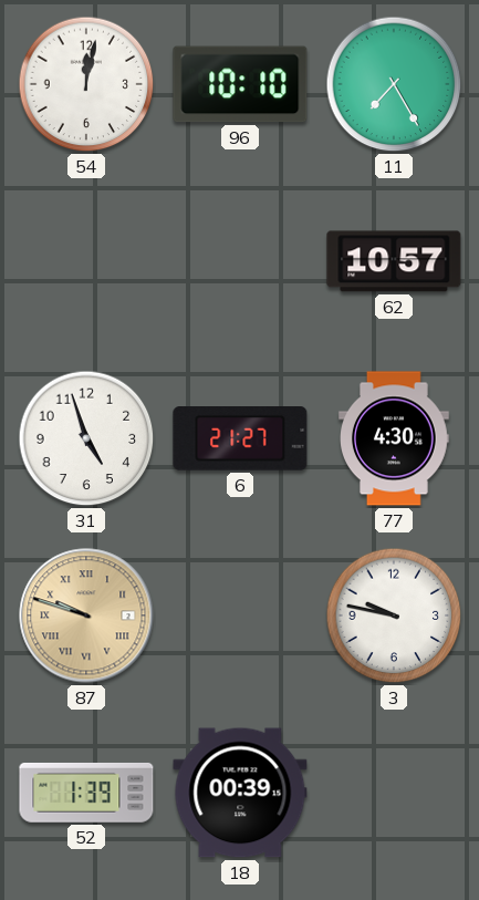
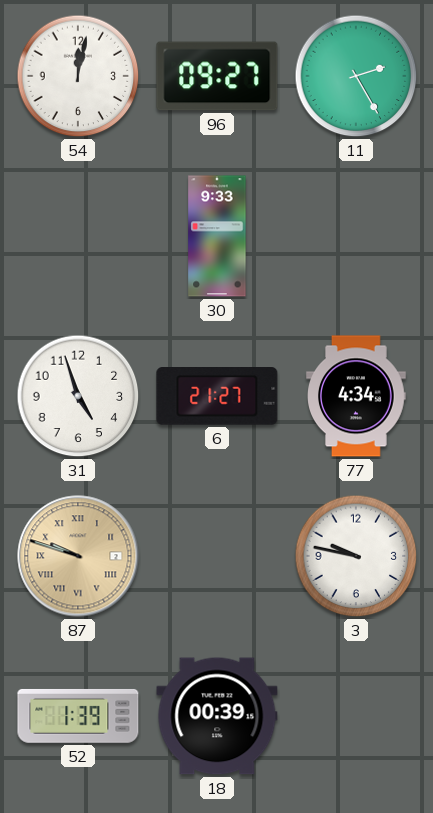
96: 10:10 -> 09:27
11: 7:25 -> 2:25
30: none -> 9:33
62: 10:57 -> none
77: 4:30 -> 4:34
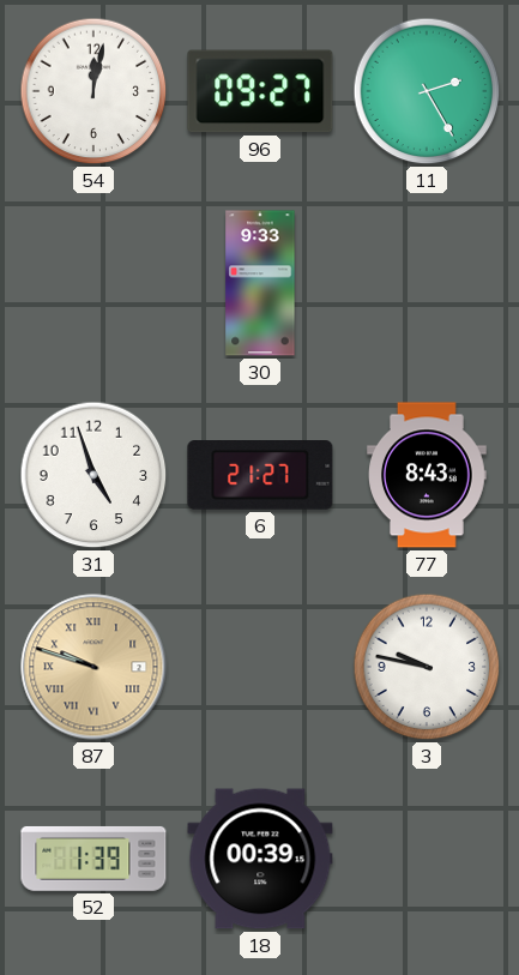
77: 4:34 -> 8:43
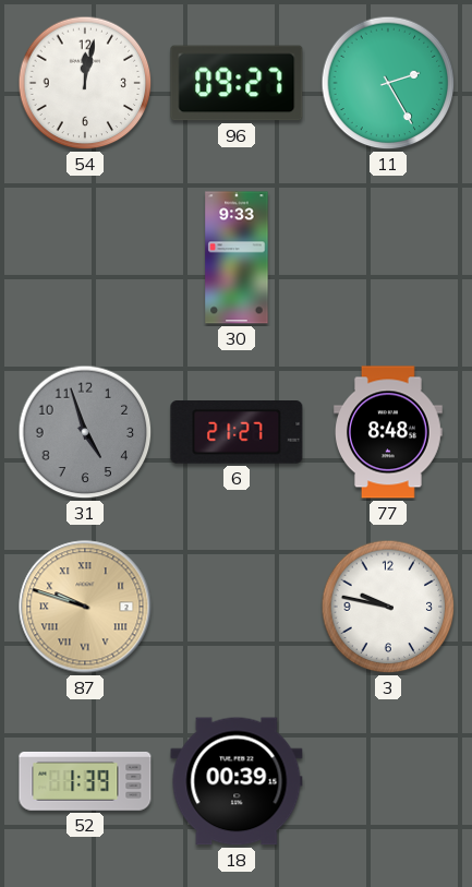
31 dial: white -> grey
77: 8:43 -> 8:48
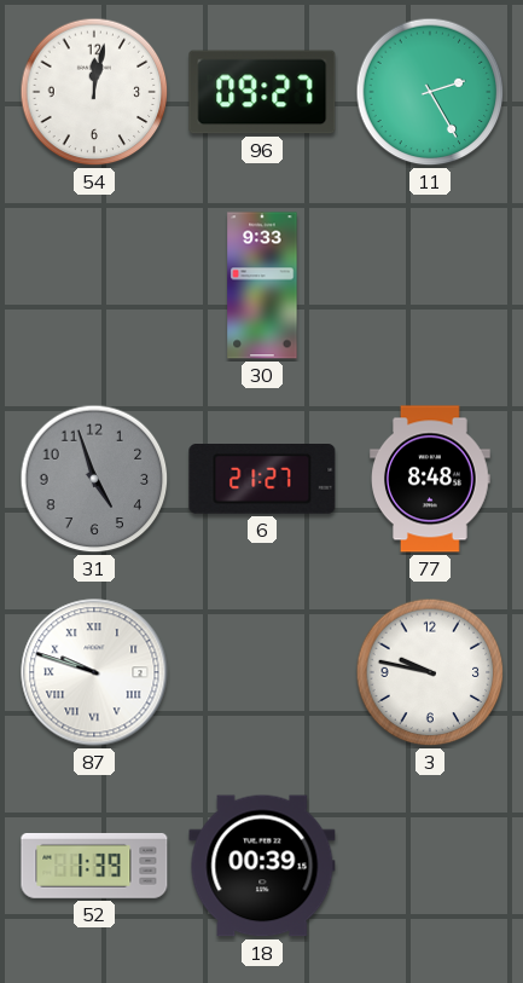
87 dial: champagne -> white
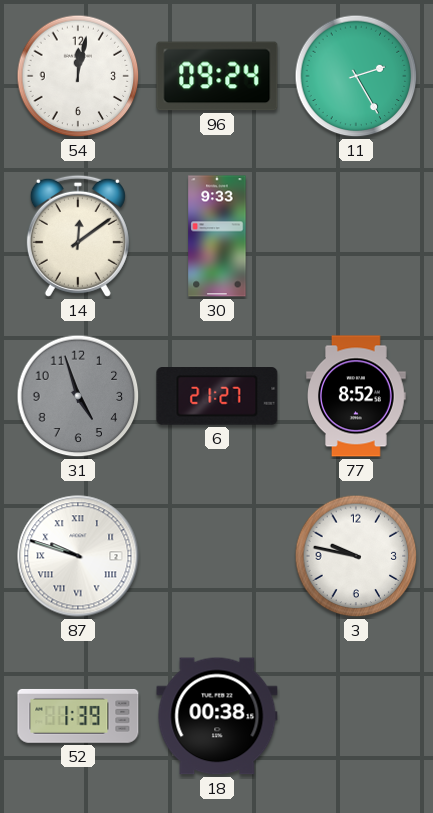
96: 09:27 -> 09:24
14: none -> 12:09
77: 8:48 -> 8:52
18: 00:39 -> 00:38
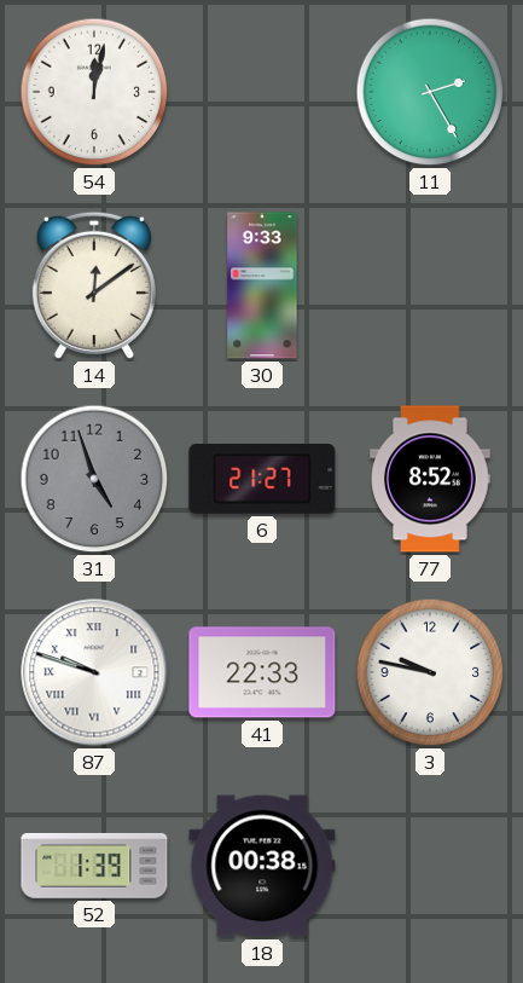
96: 09:24 -> none
41: none -> 22:33
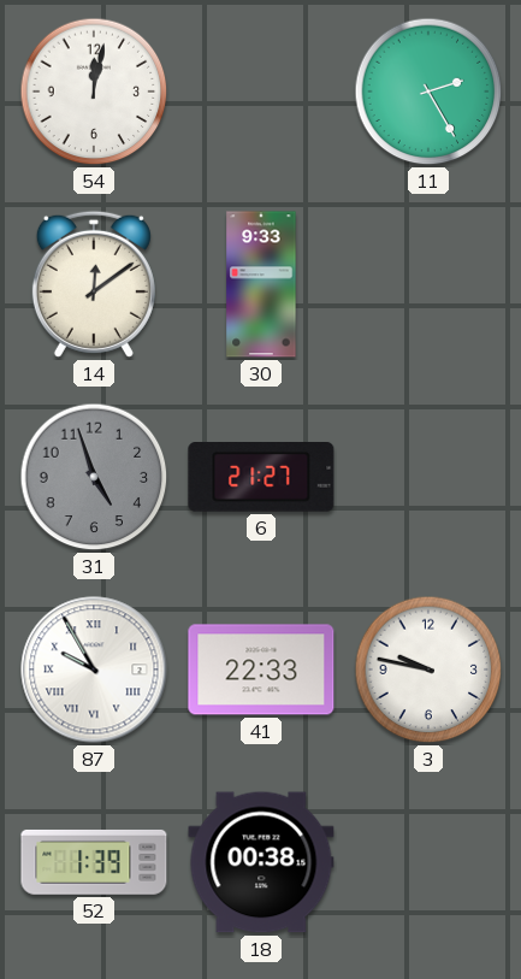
77: 8:52 -> none
87: 9:48 -> 9:55
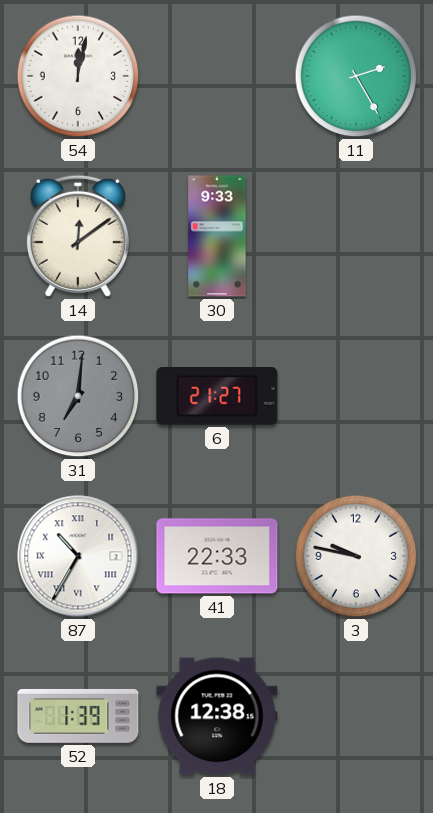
31: 4:57 -> 7:01
87: 9:55 -> 10:35
18: 00:38 -> 12:38
